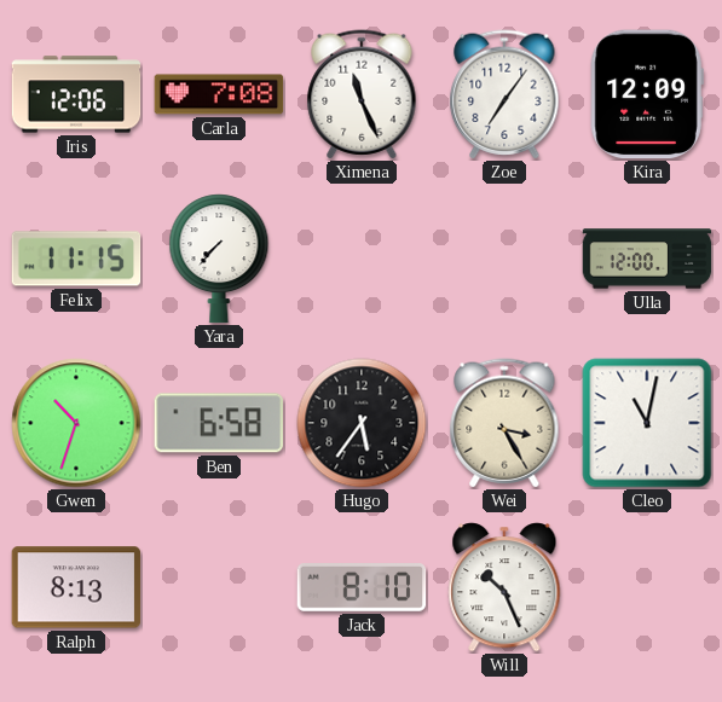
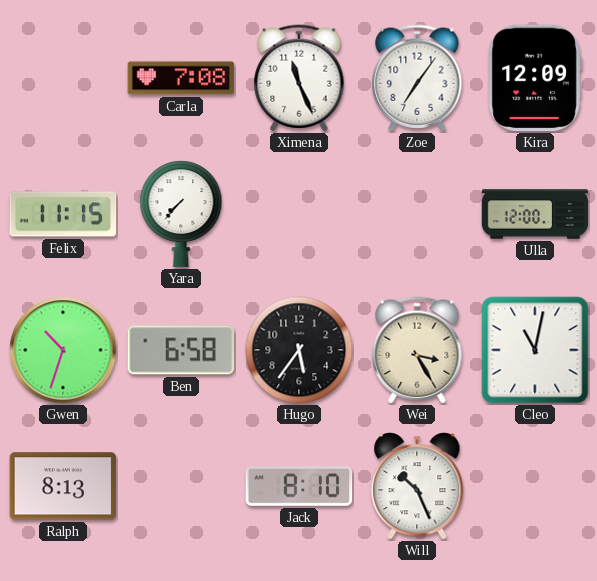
Iris: 12:06 -> none
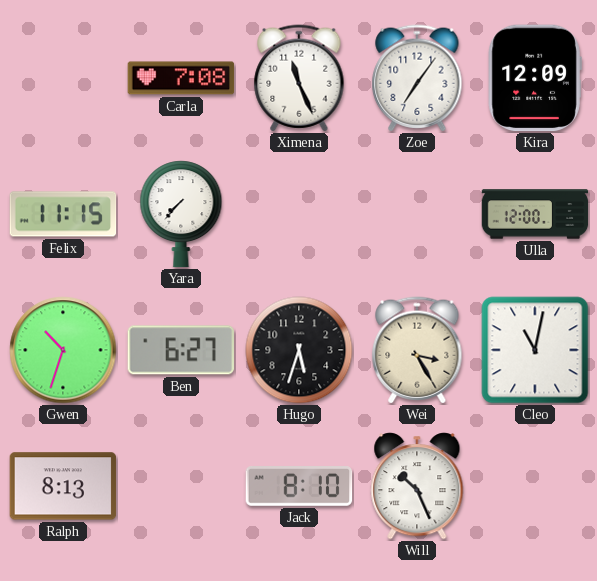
Ben: 6:58 -> 6:27
Hugo: 5:36 -> 5:33
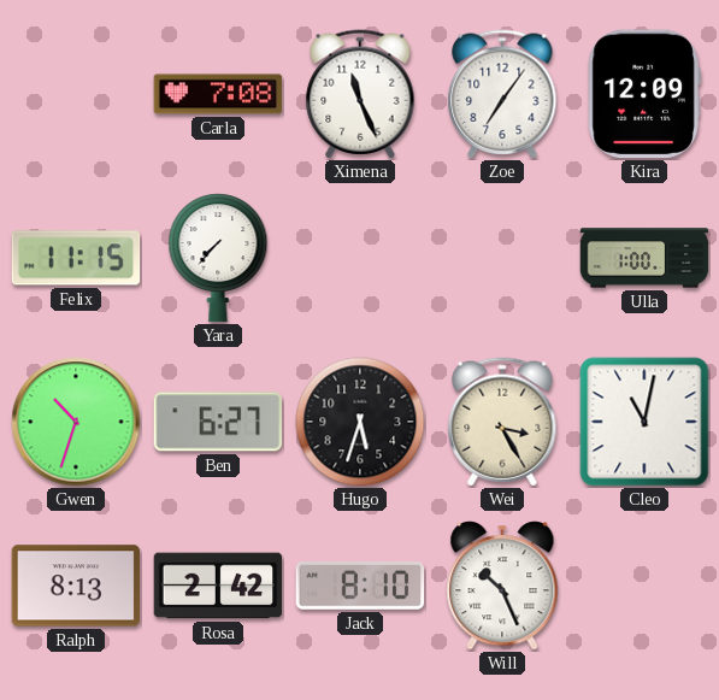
Ulla: 12:00 -> 1:00
Rosa: none -> 2:42
